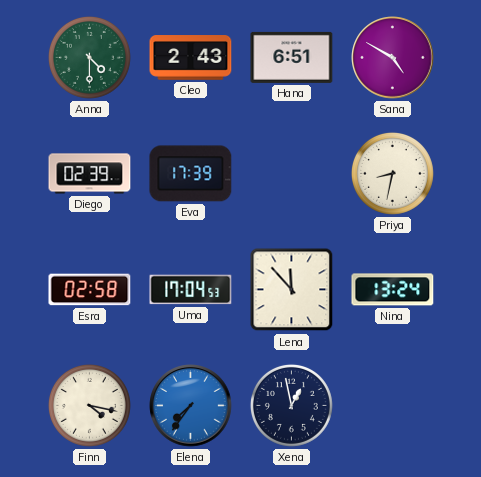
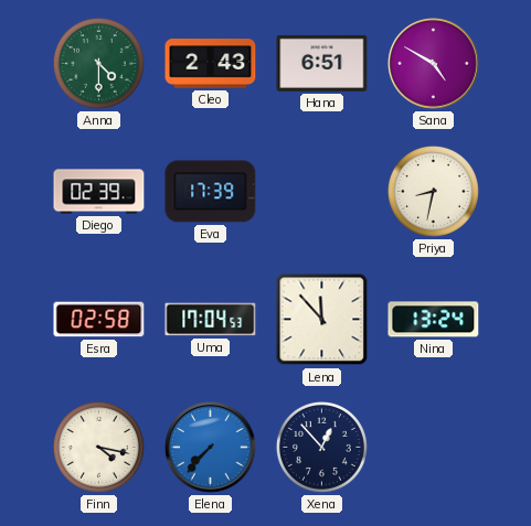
Elena: 7:36 -> 7:37
Xena: 12:58 -> 12:53
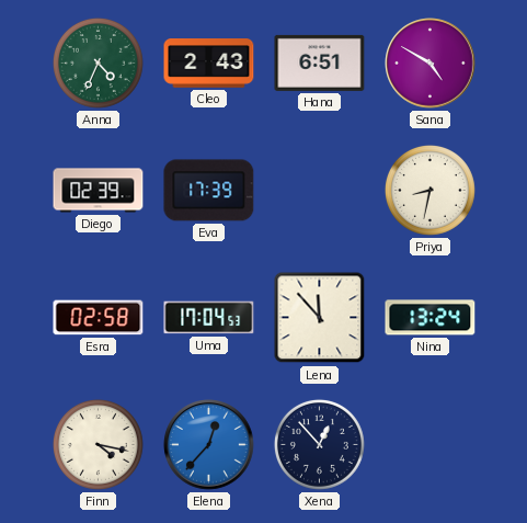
Anna: 4:30 -> 4:34
Elena: 7:37 -> 12:37
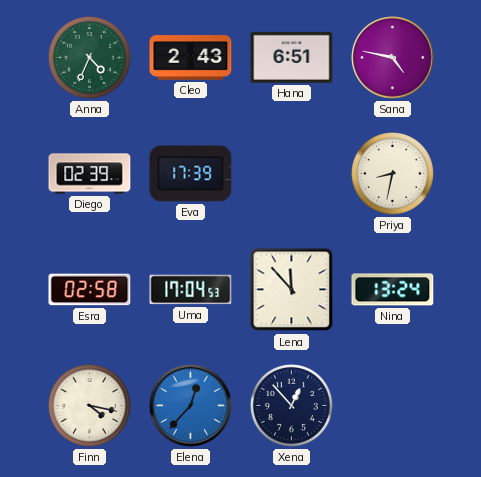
Sana: 4:50 -> 4:47
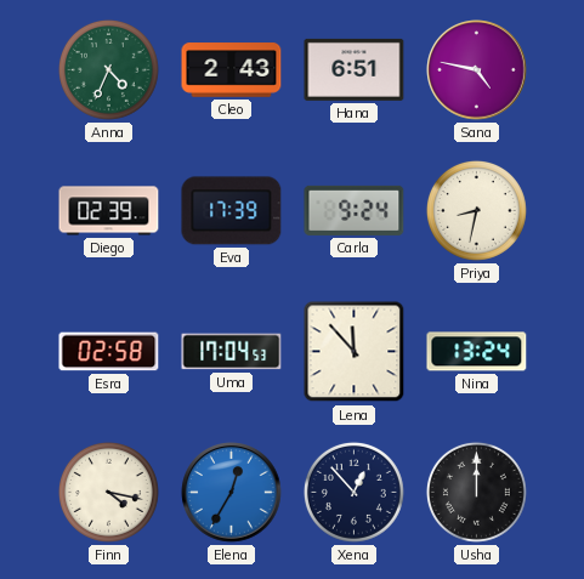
Carla: none -> 9:24
Elena: 12:37 -> 12:35
Usha: none -> 12:00
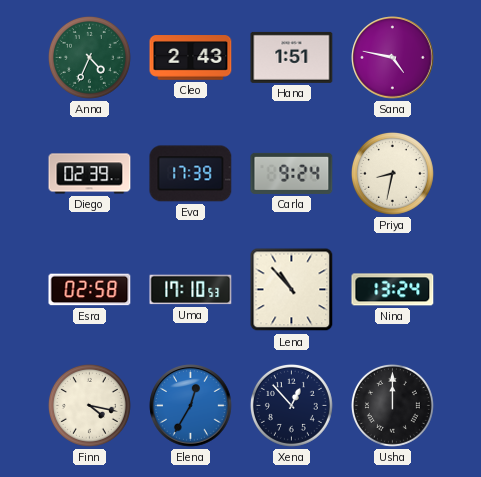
Hana: 6:51 -> 1:51
Uma: 17:04 -> 17:10
Lena: 11:53 -> 10:53
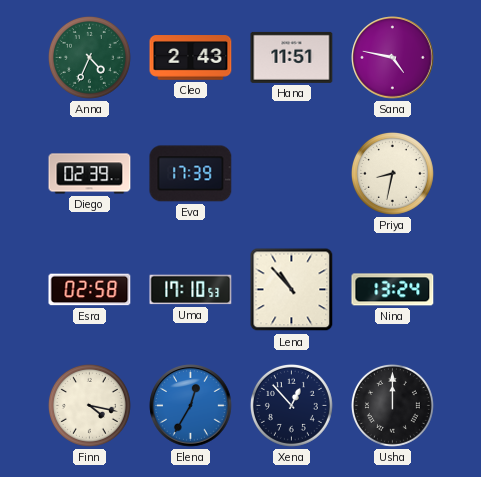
Hana: 1:51 -> 11:51
Carla: 9:24 -> none
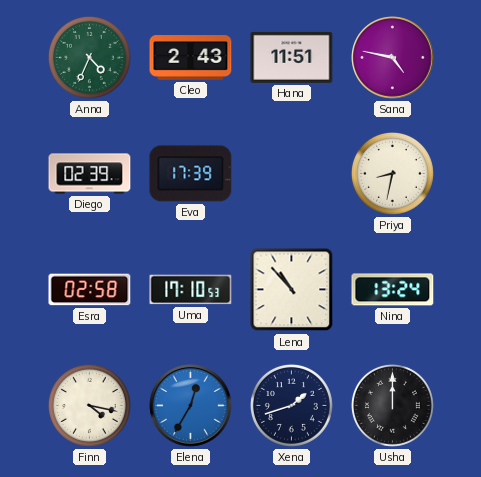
Xena: 12:53 -> 1:42
